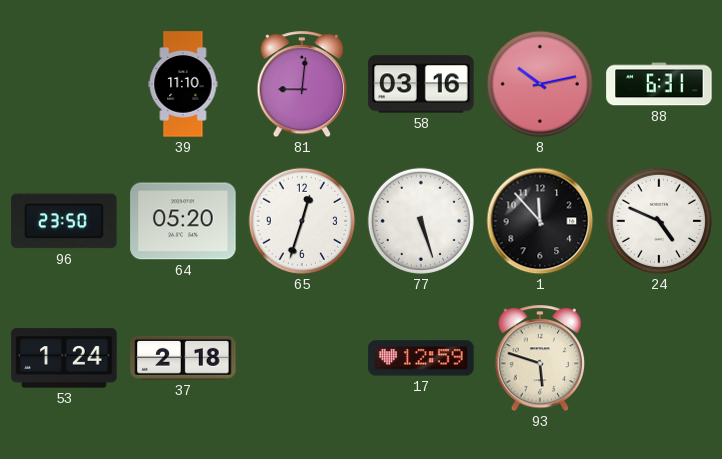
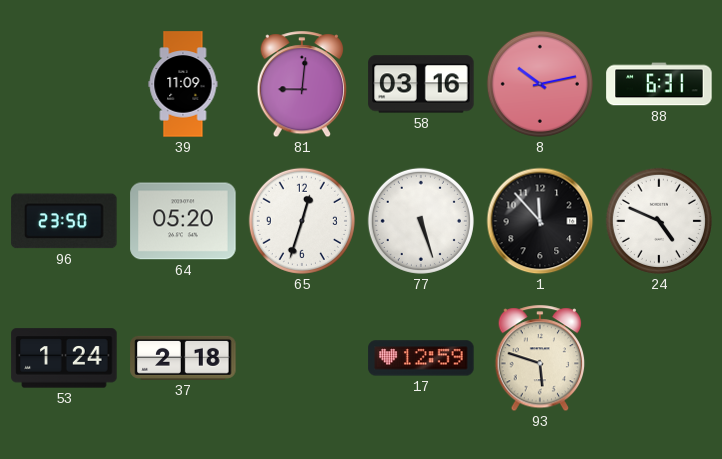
39: 11:10 -> 11:09
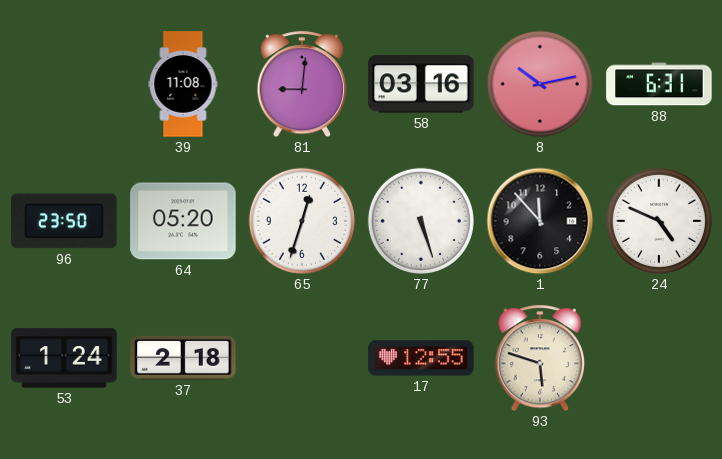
39: 11:09 -> 11:08
17: 12:59 -> 12:55
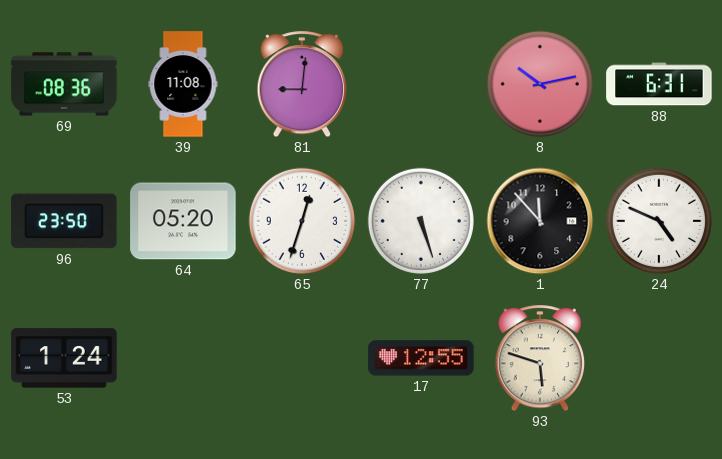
69: none -> 08:36
58: 03:16 -> none
37: 2:18 -> none
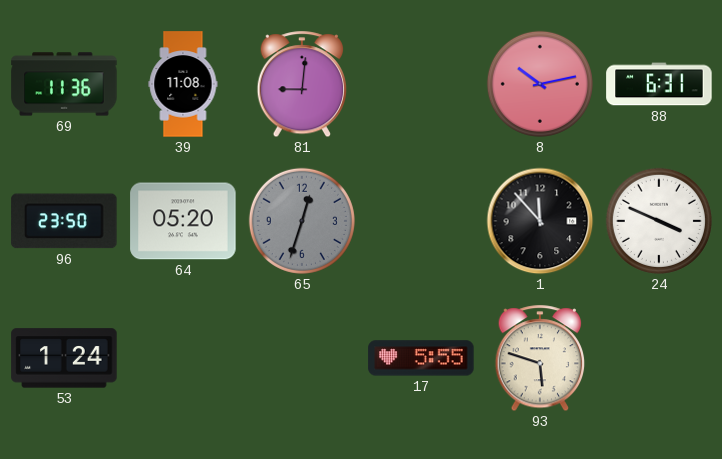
69: 08:36 -> 11:36
65 dial: white -> grey
77: 5:27 -> none
24: 4:49 -> 3:49
17: 12:55 -> 5:55
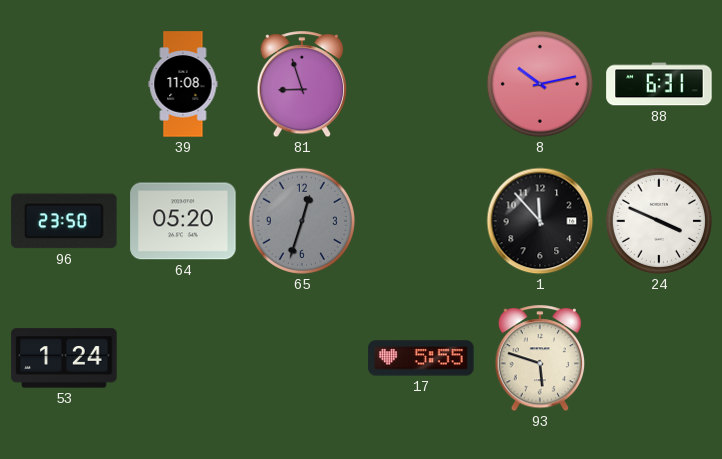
69: 11:36 -> none
81: 9:01 -> 8:57
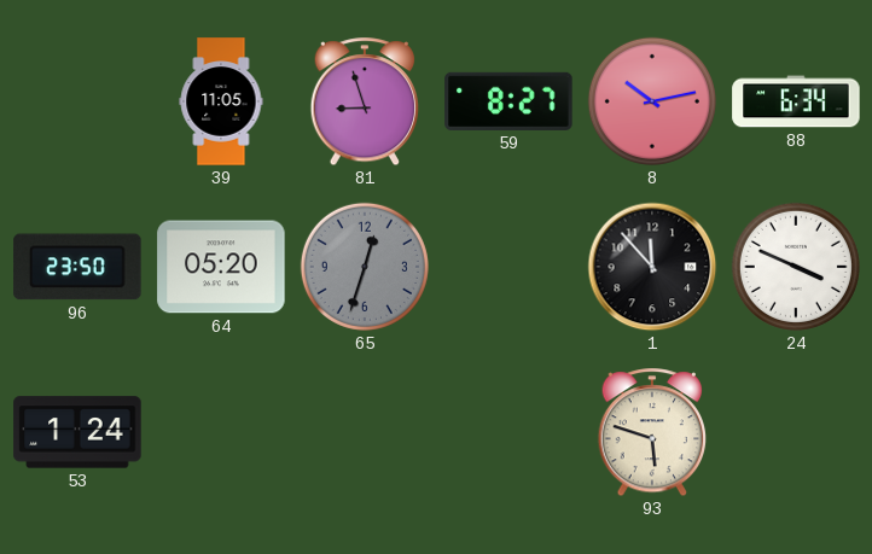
39: 11:08 -> 11:05
59: none -> 8:27
88: 6:31 -> 6:34
17: 5:55 -> none
